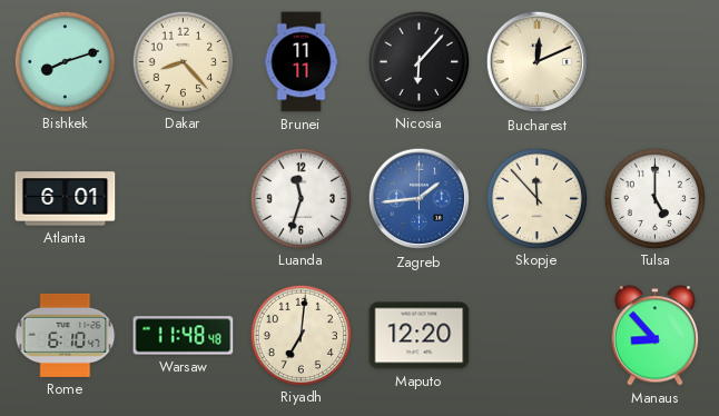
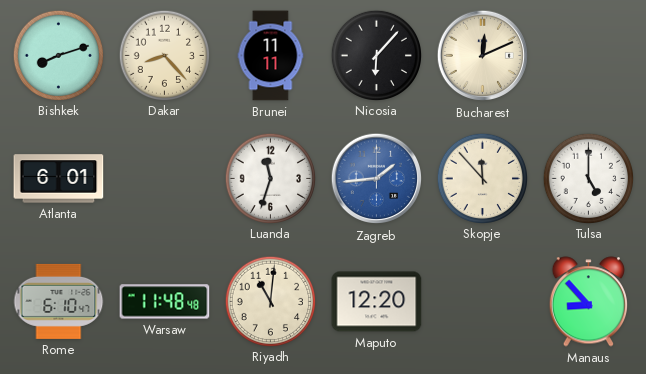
Riyadh: 7:01 -> 11:01
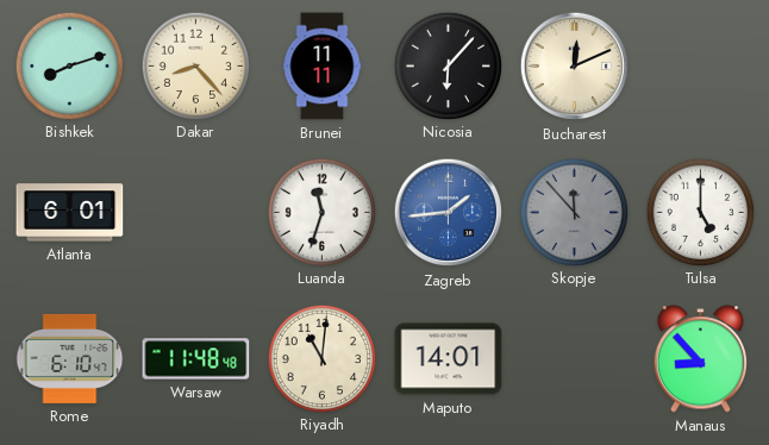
Skopje dial: cream -> grey
Maputo: 12:20 -> 14:01
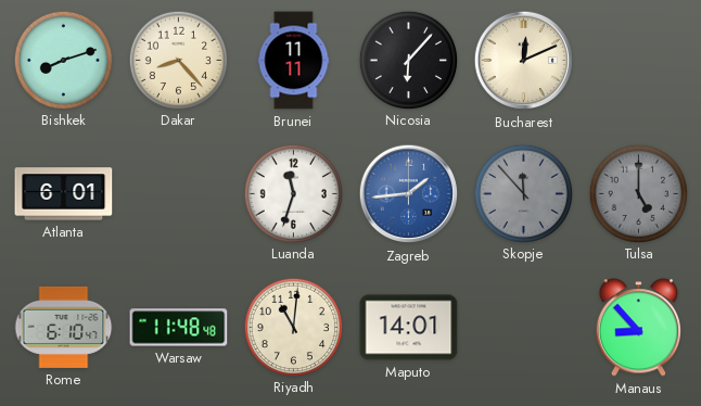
Tulsa dial: white -> grey
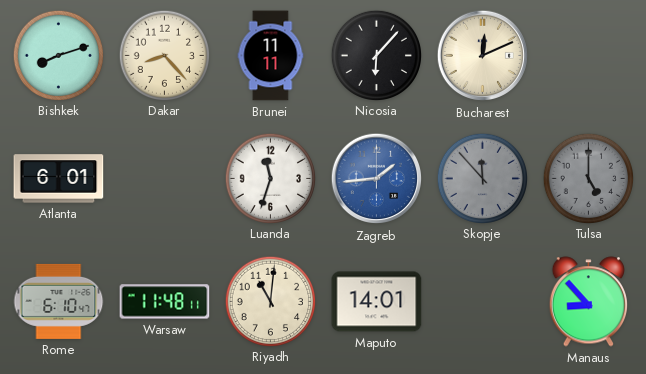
Warsaw: 11:48:48 -> 11:48:11
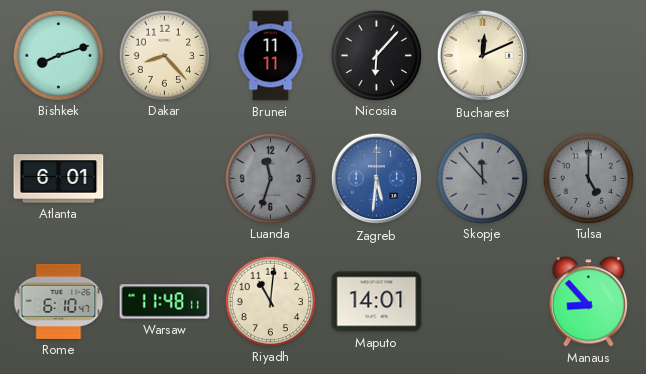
Luanda dial: white -> grey
Zagreb: 1:44 -> 5:31
